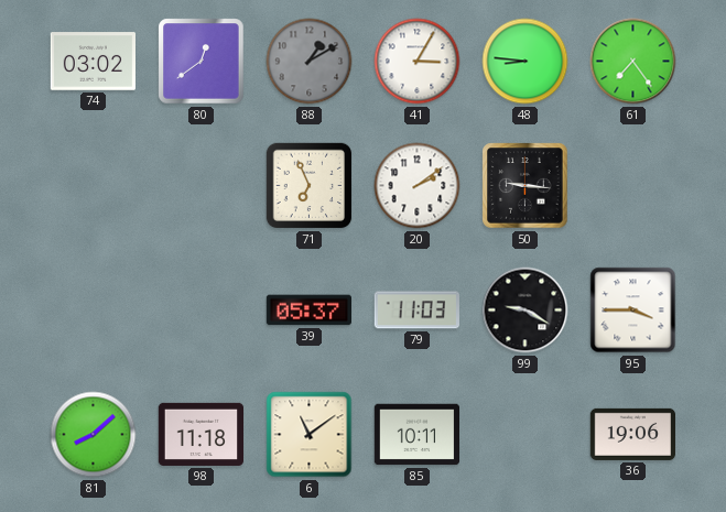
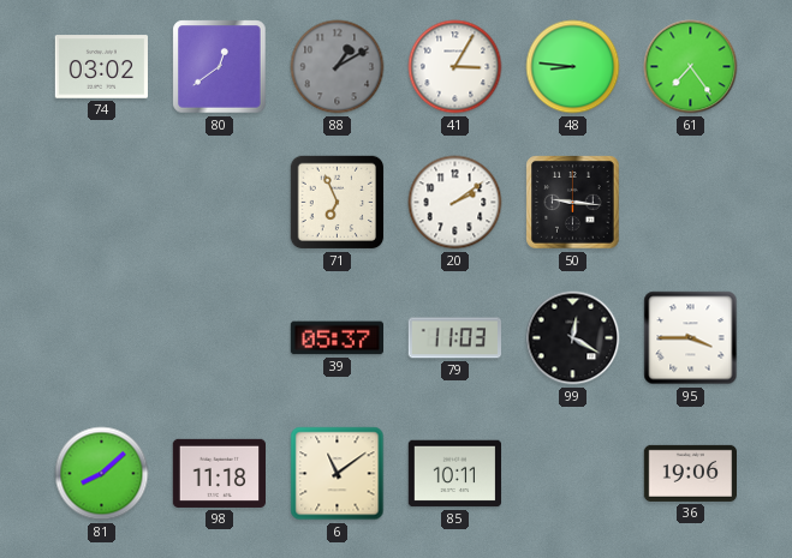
99: 9:20 -> 12:20
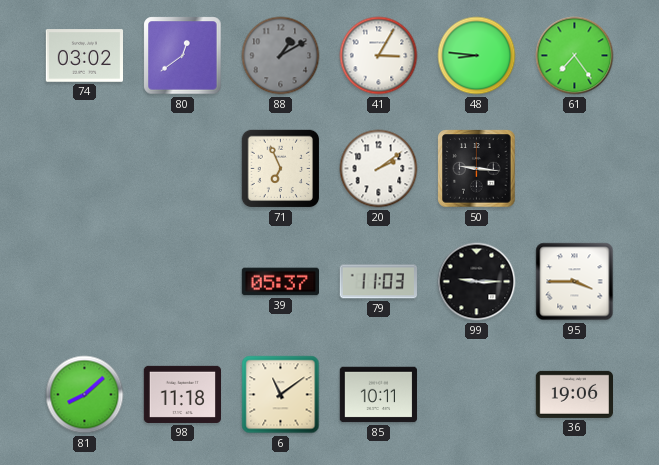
99: 12:20 -> 9:15
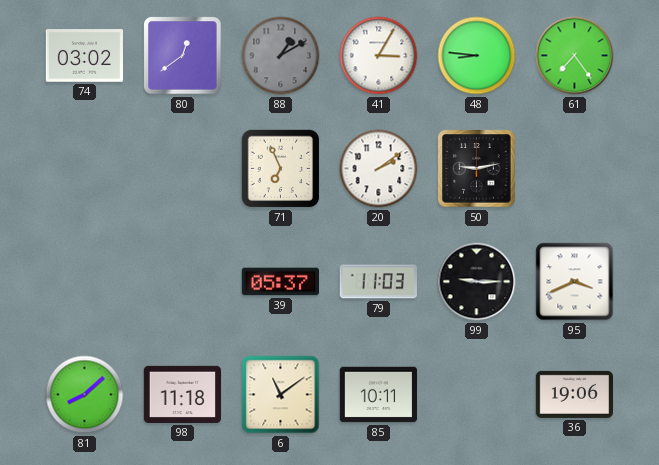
50: 9:16 -> 9:13
95: 3:45 -> 3:41
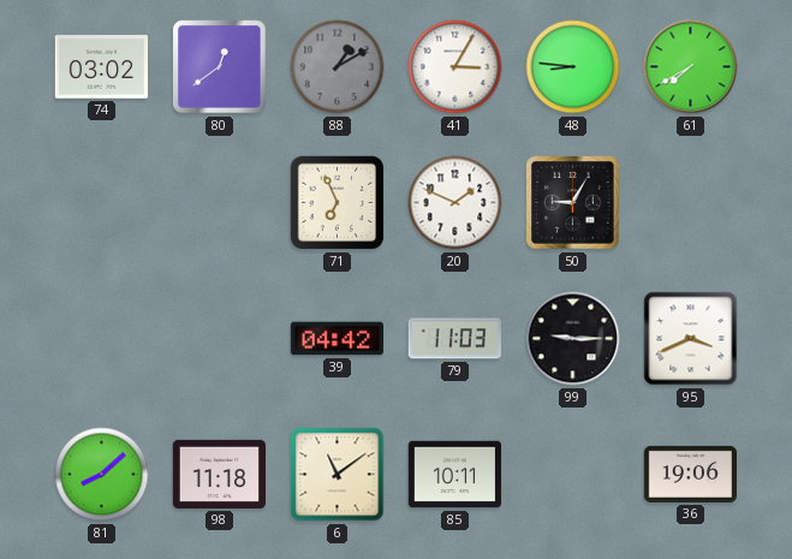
61: 7:24 -> 7:40
20: 2:09 -> 1:49
50: 9:13 -> 9:05
39: 05:37 -> 04:42
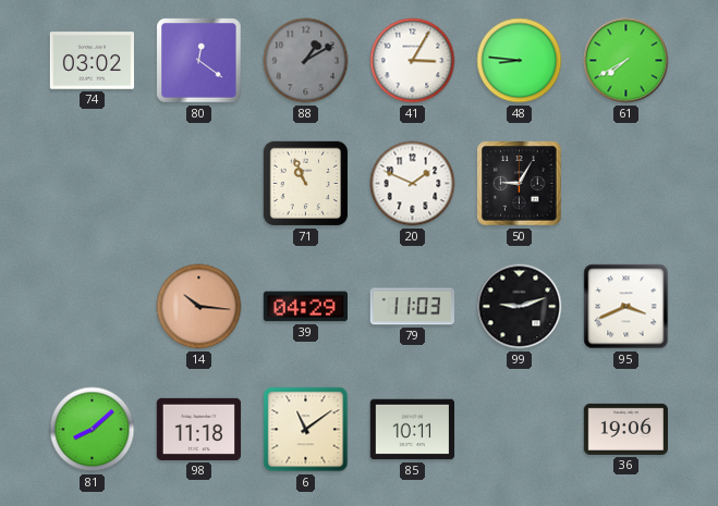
80: 12:39 -> 12:21
71: 6:56 -> 10:56
14: none -> 10:16
39: 04:42 -> 04:29
99: 9:15 -> 9:12
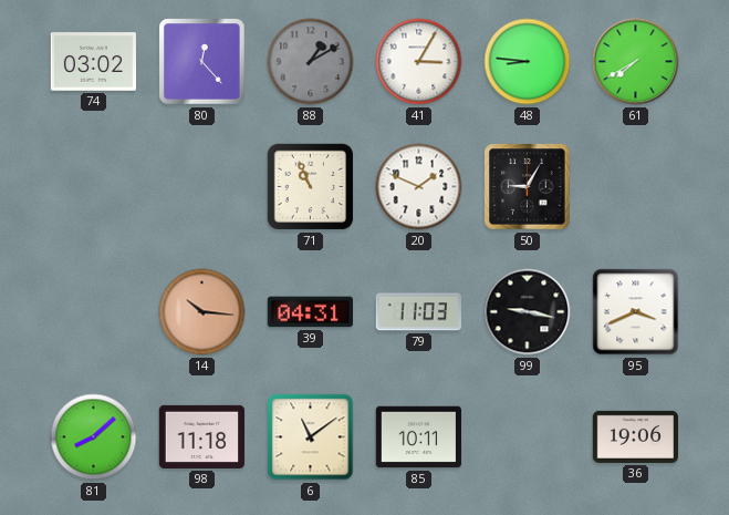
80: 12:21 -> 12:23
39: 04:29 -> 04:31
99: 9:12 -> 9:17
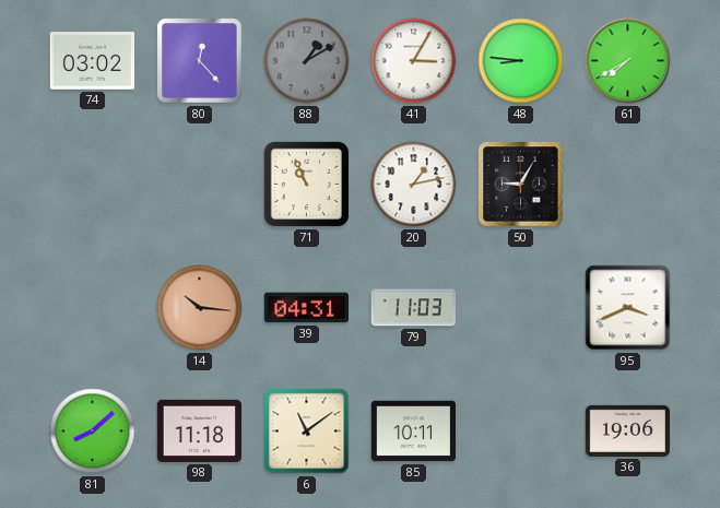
20: 1:49 -> 1:13
99: 9:17 -> none
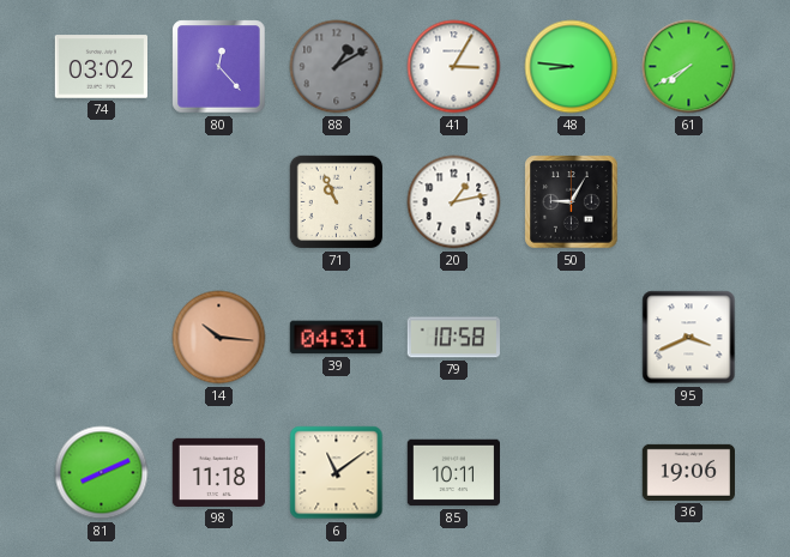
79: 11:03 -> 10:58
81: 8:08 -> 8:11
